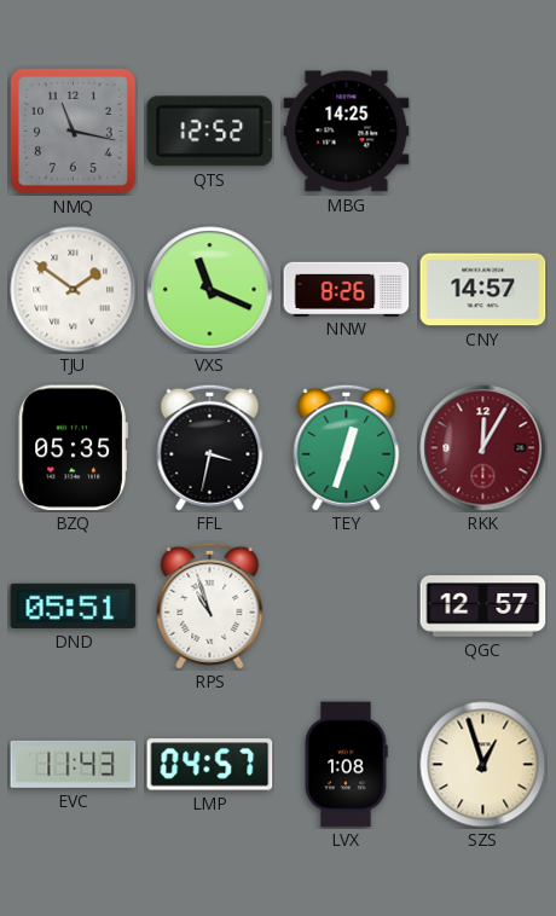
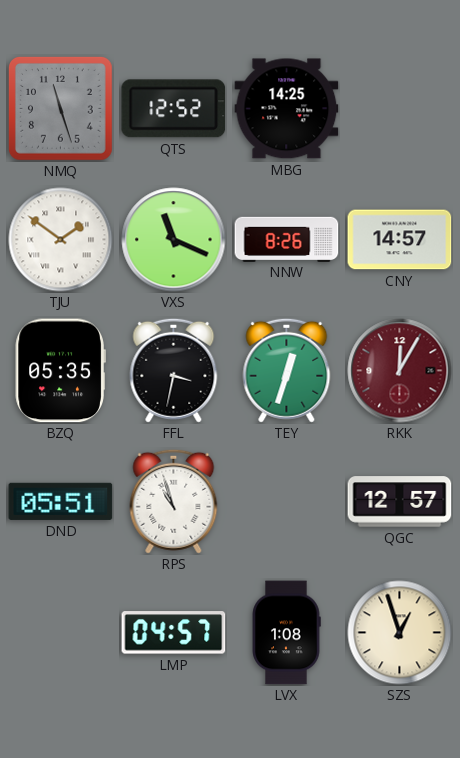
NMQ: 11:17 -> 11:27
EVC: 11:43 -> none
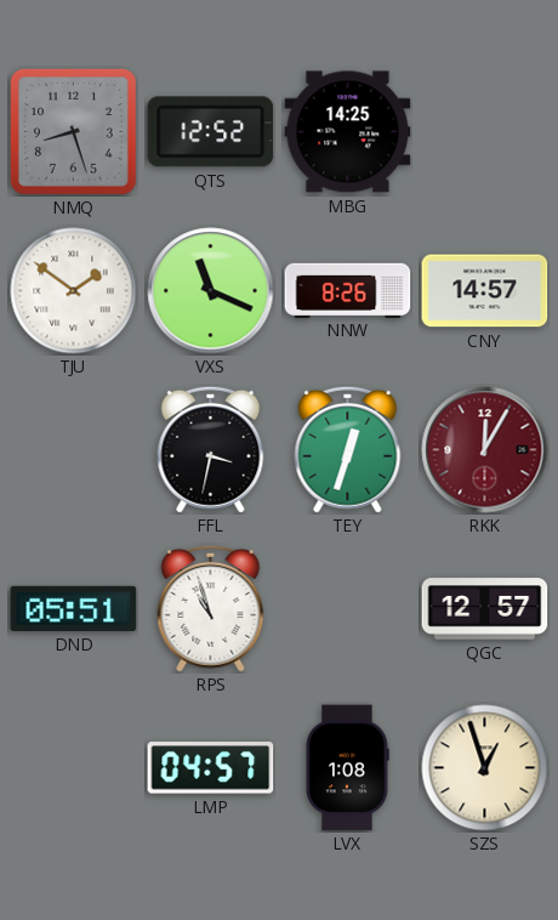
NMQ: 11:27 -> 8:27
BZQ: 05:35 -> none
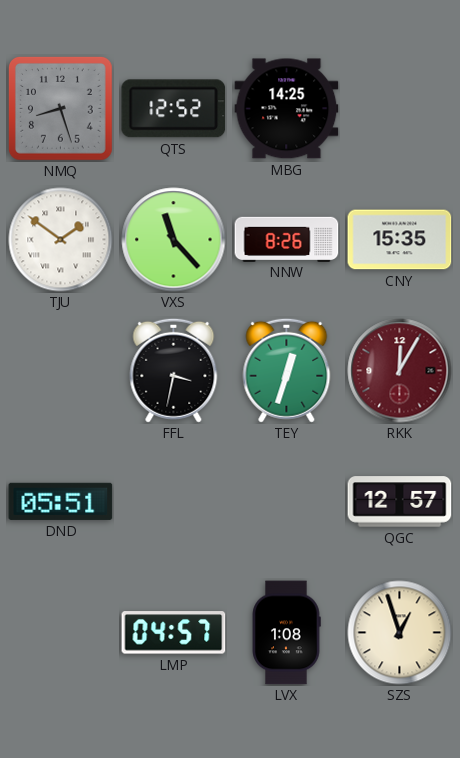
VXS: 11:19 -> 11:23
CNY: 14:57 -> 15:35
RPS: 10:57 -> none
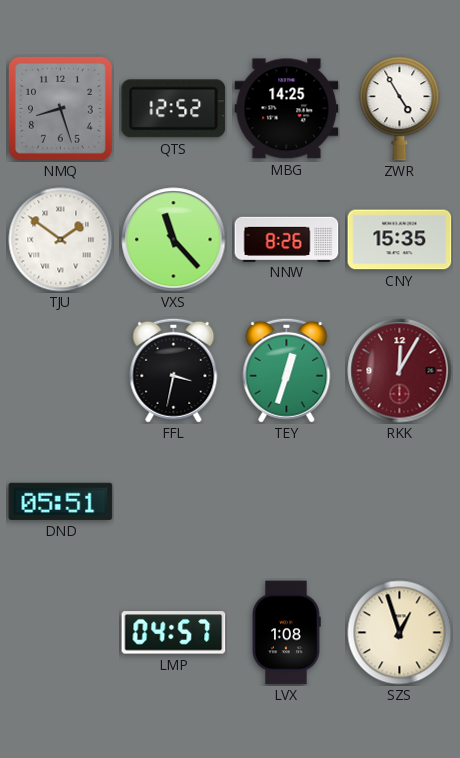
ZWR: none -> 4:55
QGC: 12:57 -> none
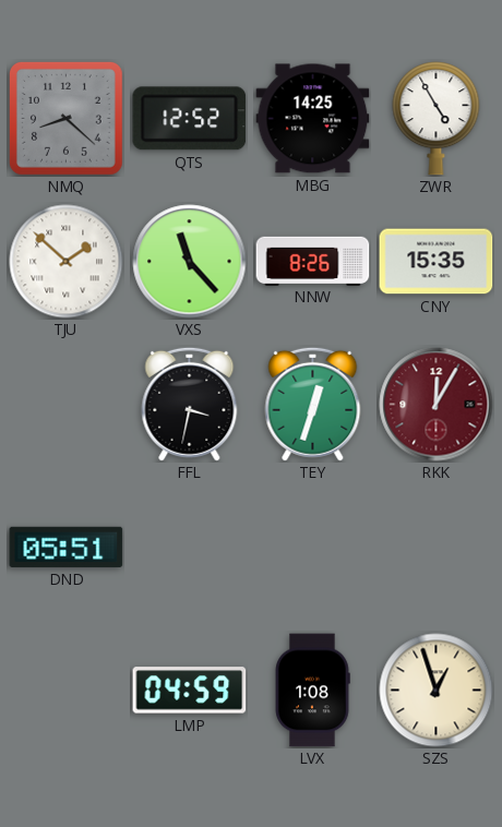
NMQ: 8:27 -> 8:22
TJU: 1:51 -> 1:52
LMP: 04:57 -> 04:59
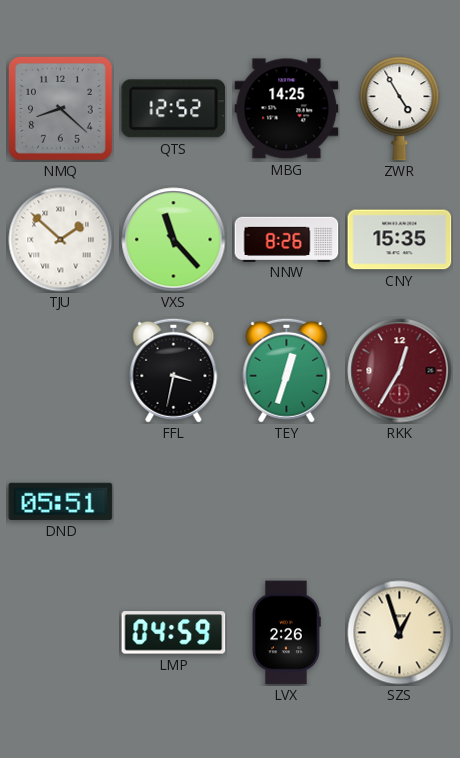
RKK: 12:05 -> 12:35
LVX: 1:08 -> 2:26
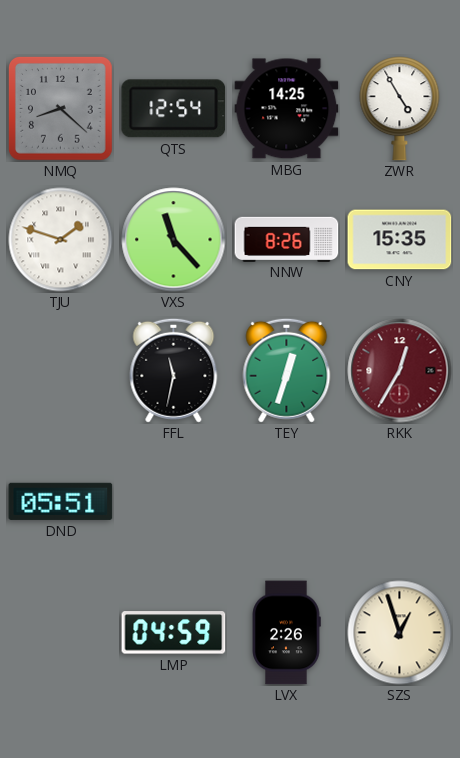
QTS: 12:52 -> 12:54
TJU: 1:52 -> 1:48
FFL: 3:32 -> 11:32
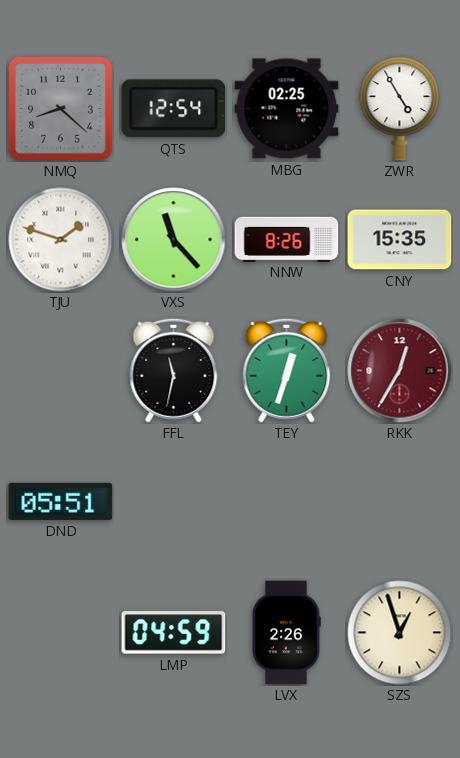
MBG: 14:25 -> 02:25
